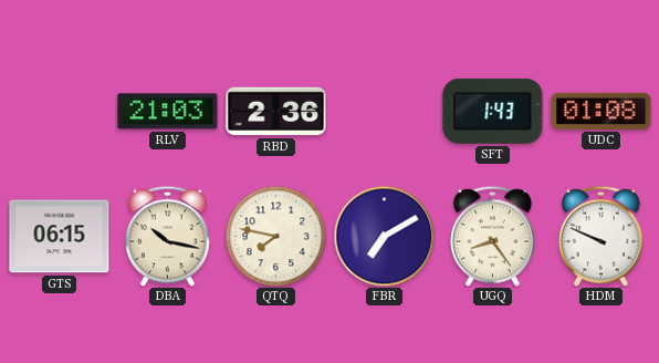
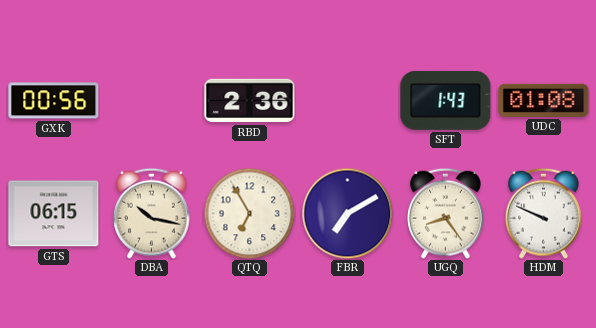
GXK: none -> 00:56
RLV: 21:03 -> none
QTQ: 7:47 -> 6:55
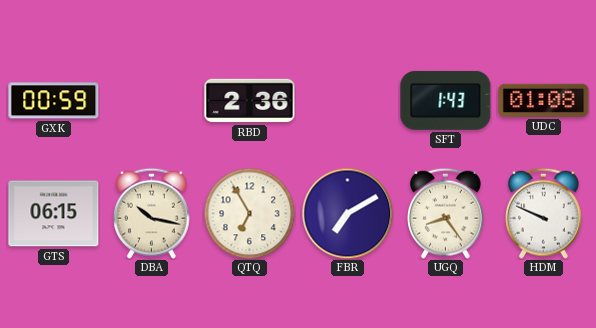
GXK: 00:56 -> 00:59
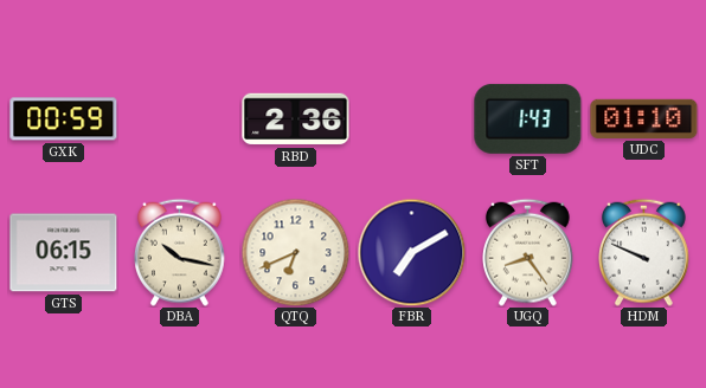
UDC: 01:08 -> 01:10
QTQ: 6:55 -> 6:41
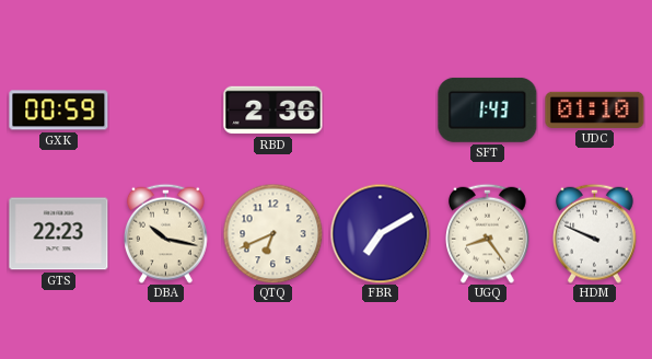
GTS: 06:15 -> 22:23
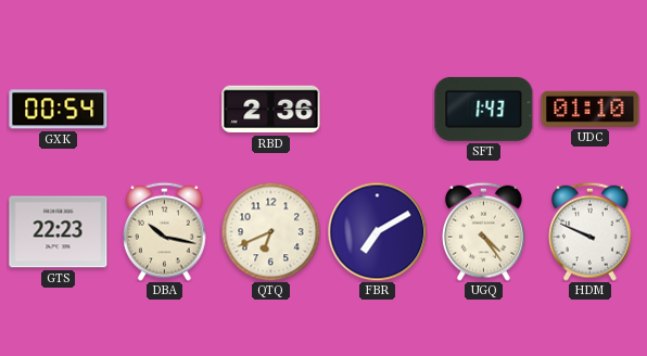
GXK: 00:59 -> 00:54
UGQ: 8:24 -> 4:24
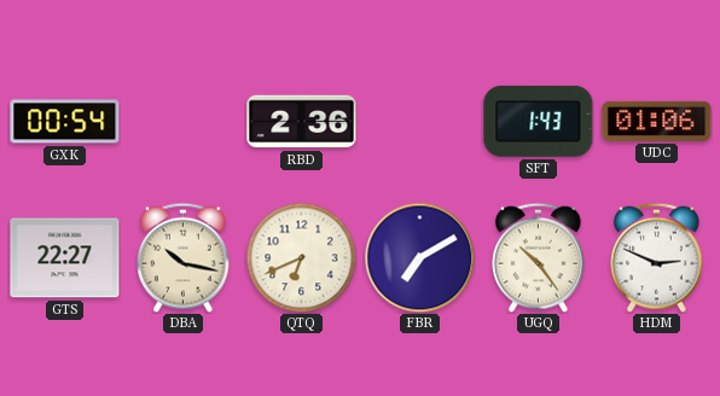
UDC: 01:10 -> 01:06
GTS: 22:23 -> 22:27
UGQ: 4:24 -> 10:24
HDM: 9:49 -> 2:49
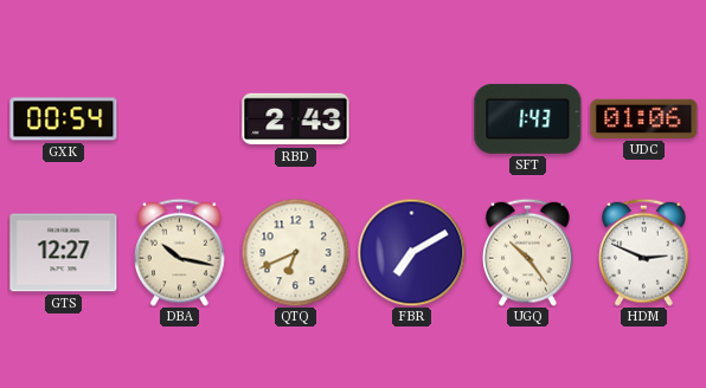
RBD: 2:36 -> 2:43
GTS: 22:27 -> 12:27
